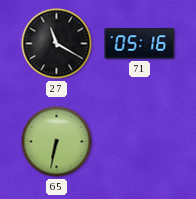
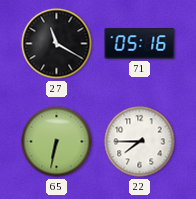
22: none -> 7:45
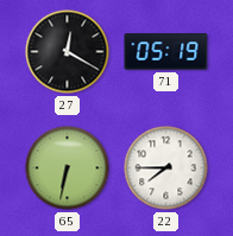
27: 11:20 -> 12:20
71: 05:16 -> 05:19
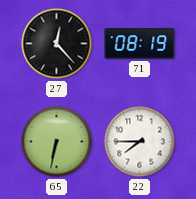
27: 12:20 -> 12:23
71: 05:19 -> 08:19
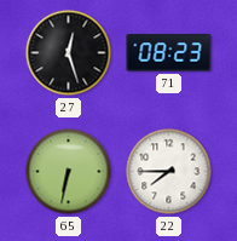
27: 12:23 -> 12:27
71: 08:19 -> 08:23
